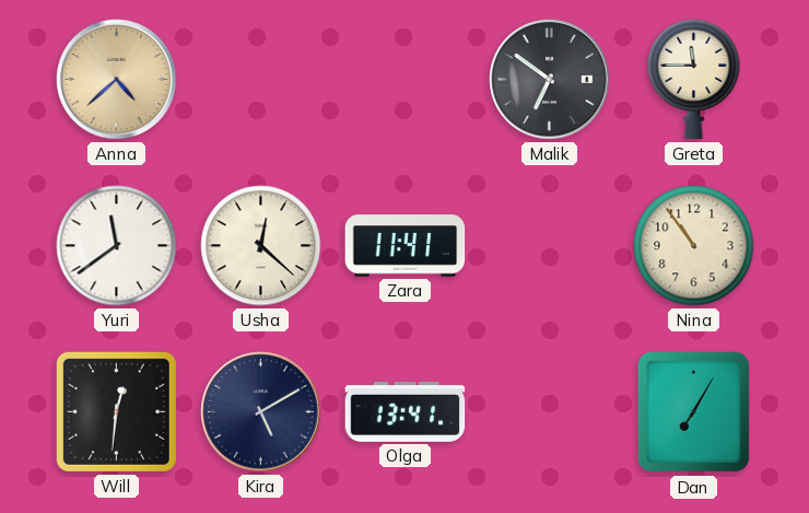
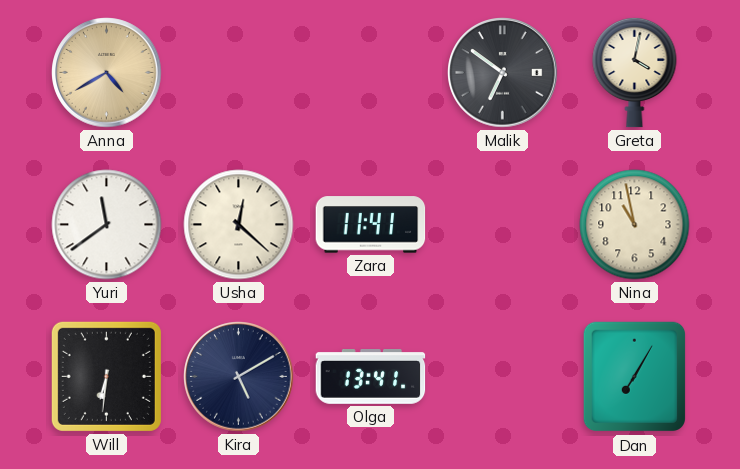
Anna: 4:38 -> 4:40
Greta: 11:45 -> 4:02
Nina: 10:54 -> 10:58
Will: 12:31 -> 6:31
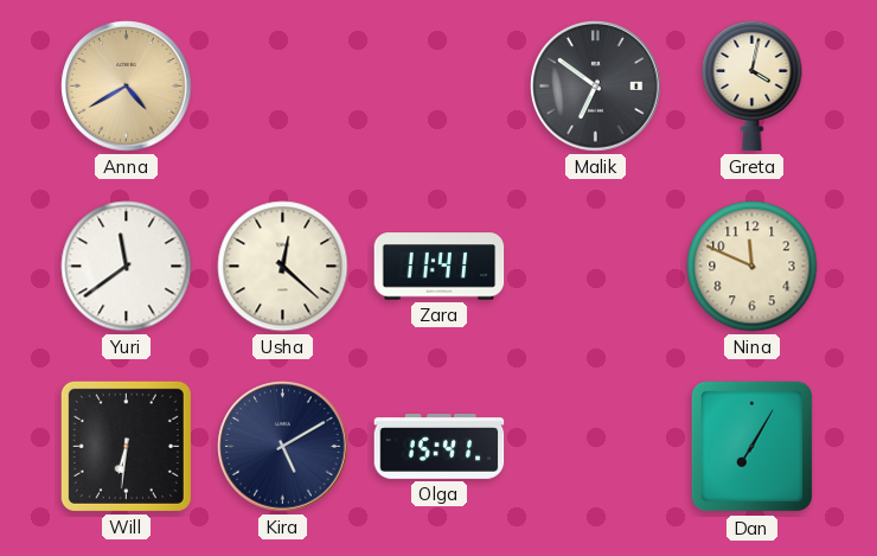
Nina: 10:58 -> 11:49
Olga: 13:41 -> 15:41
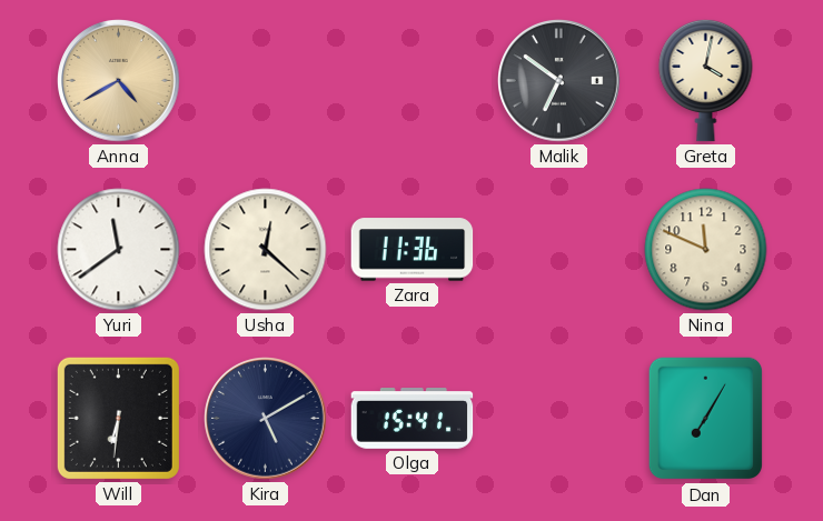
Zara: 11:41 -> 11:36
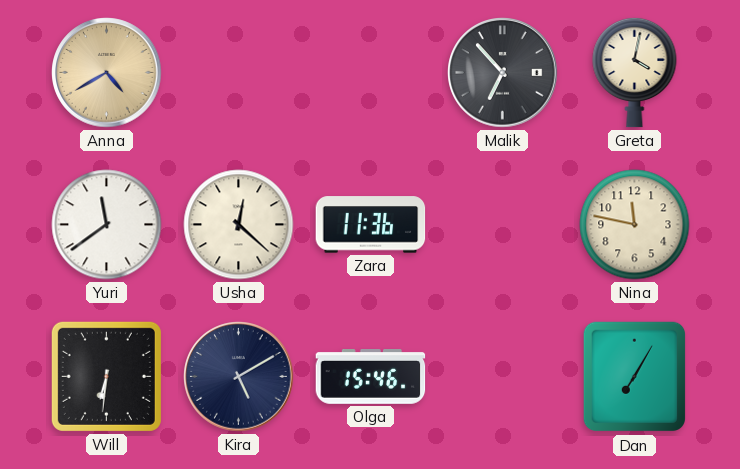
Malik: 6:51 -> 6:53
Nina: 11:49 -> 11:47
Olga: 15:41 -> 15:46
